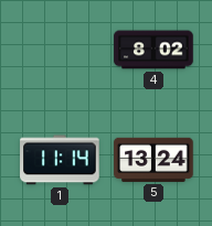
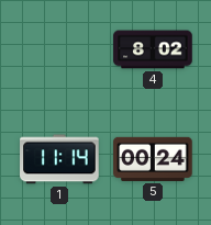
5: 13:24 -> 00:24
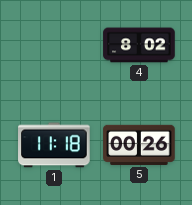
1: 11:14 -> 11:18
5: 00:24 -> 00:26
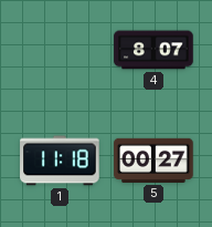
4: 8:02 -> 8:07
5: 00:26 -> 00:27
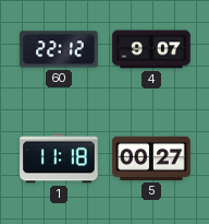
60: none -> 22:12
4: 8:07 -> 9:07
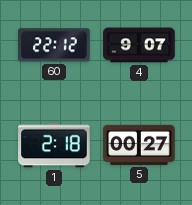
1: 11:18 -> 2:18
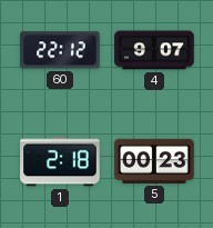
5: 00:27 -> 00:23
